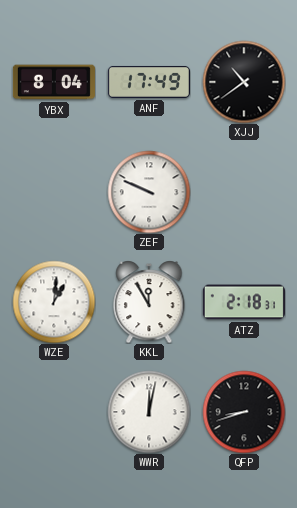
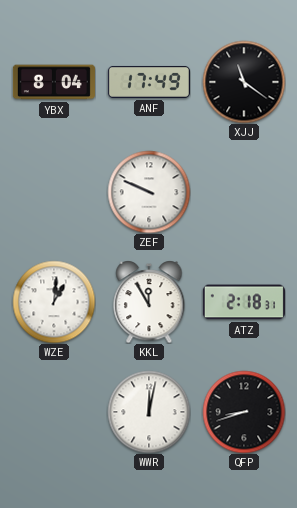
XJJ: 10:39 -> 11:21
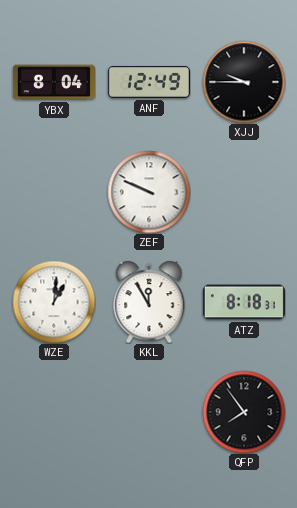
ANF: 17:49 -> 12:49
XJJ: 11:21 -> 9:45
ATZ: 2:18 -> 8:18
WWR: 12:02 -> none
QFP: 8:42 -> 7:54
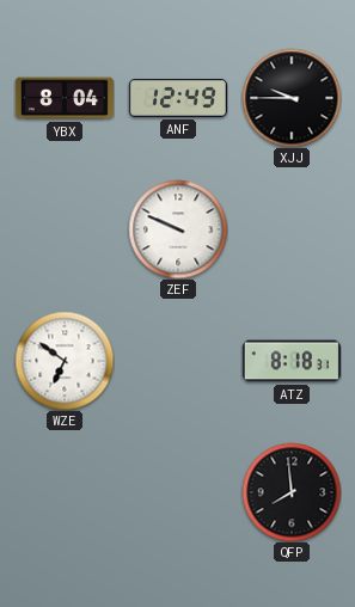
WZE: 1:01 -> 6:51
KKL: 11:55 -> none
QFP: 7:54 -> 7:59
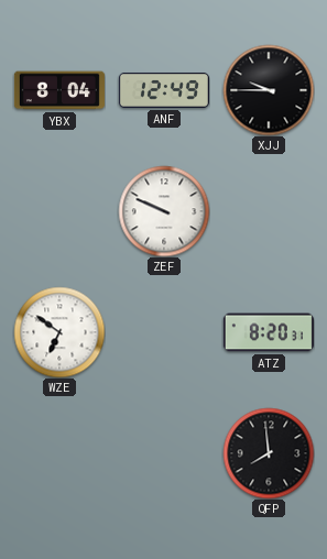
ATZ: 8:18 -> 8:20
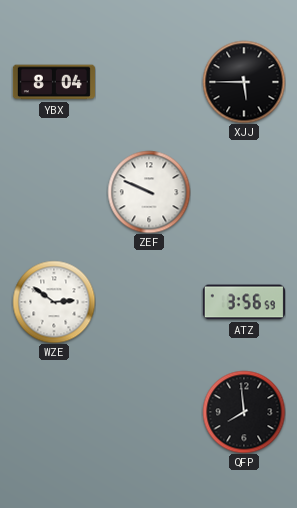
ANF: 12:49 -> none
XJJ: 9:45 -> 5:45
WZE: 6:51 -> 2:51
ATZ: 8:20 -> 3:56
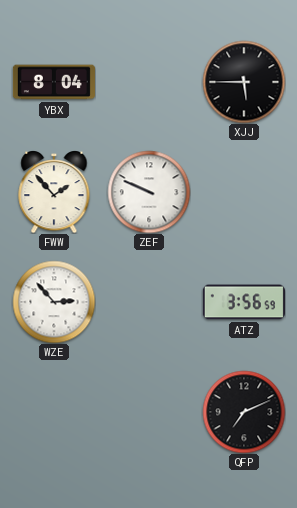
FWW: none -> 1:53
WZE: 2:51 -> 2:53
QFP: 7:59 -> 7:11
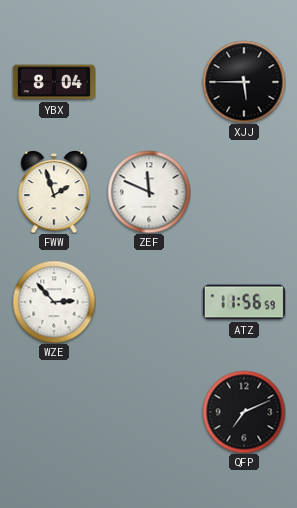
FWW: 1:53 -> 1:57
ZEF: 9:49 -> 11:49
ATZ: 3:56 -> 11:56
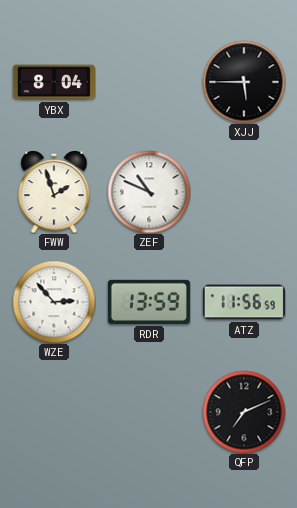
ZEF: 11:49 -> 10:49
RDR: none -> 13:59
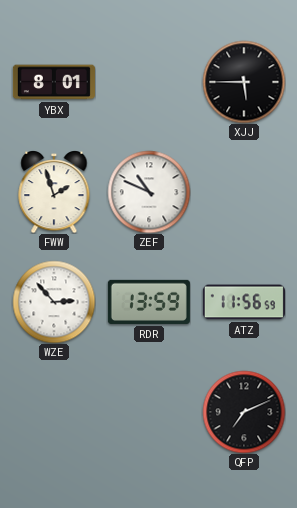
YBX: 8:04 -> 8:01
